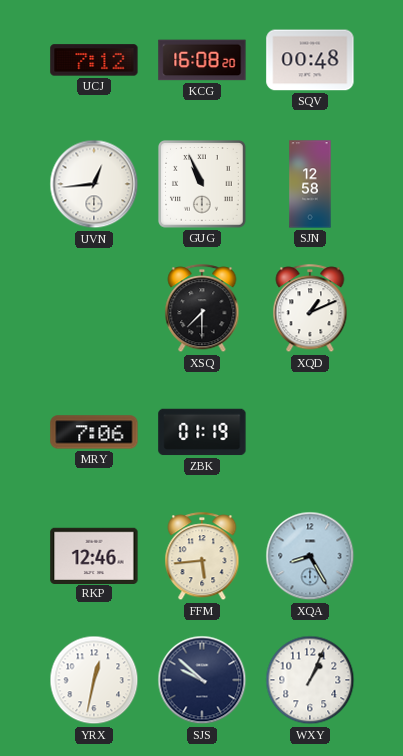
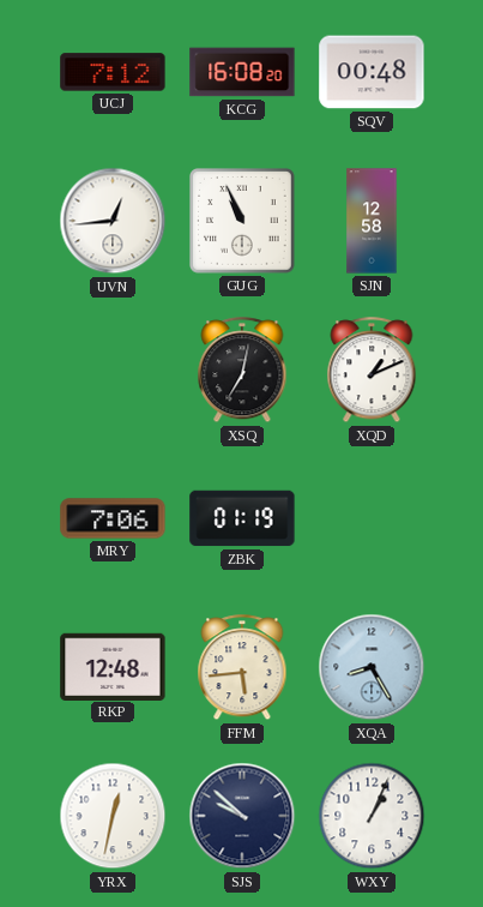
XSQ: 7:30 -> 7:02
RKP: 12:46 -> 12:48
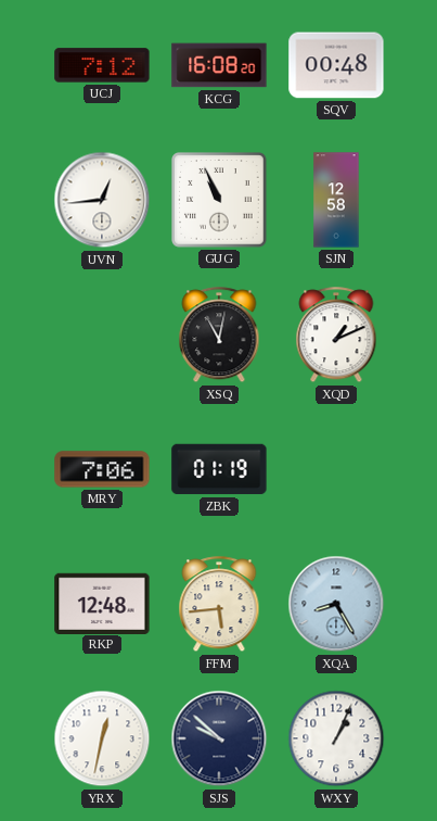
XSQ: 7:02 -> 11:02
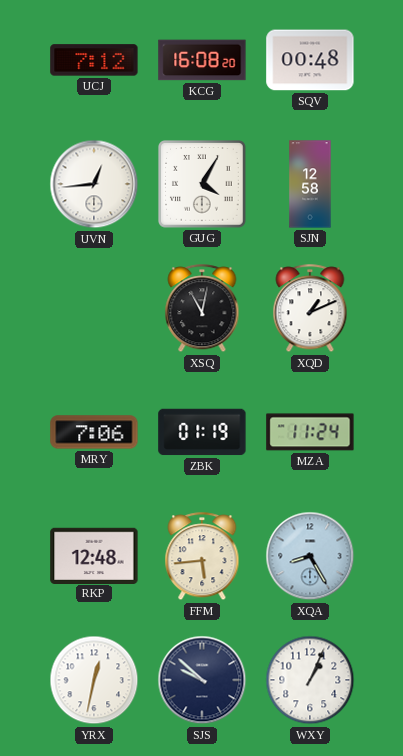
GUG: 10:56 -> 4:05
MZA: none -> 11:24
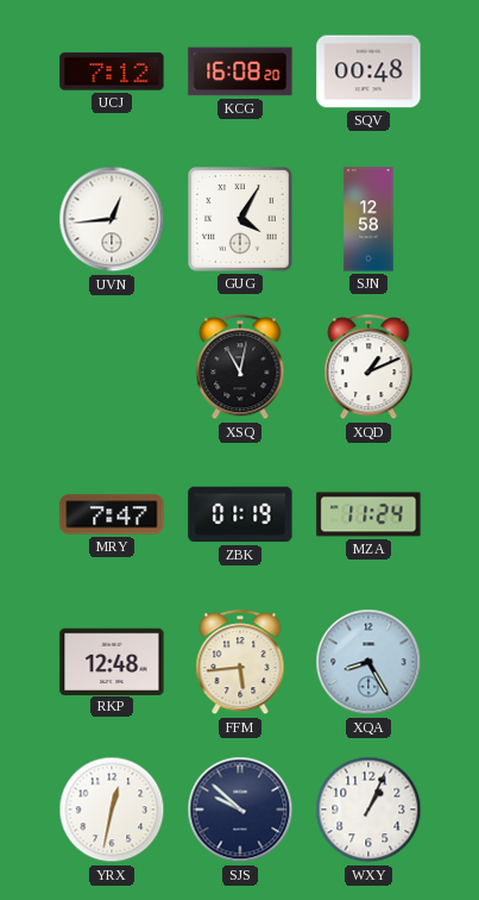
MRY: 7:06 -> 7:47
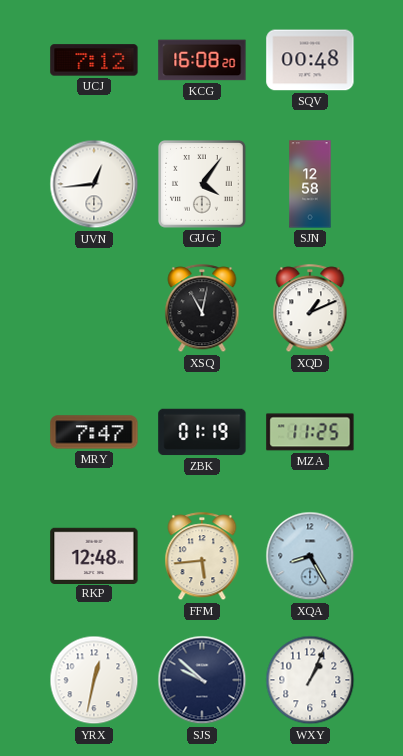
GUG: 4:05 -> 4:06
MZA: 11:24 -> 11:25
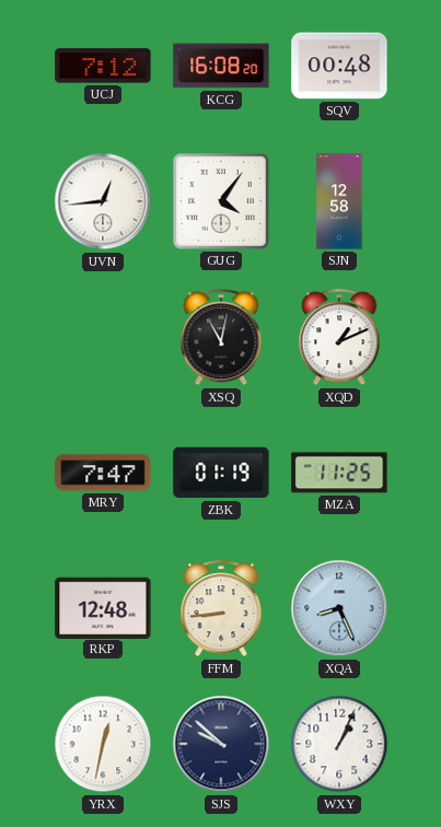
FFM: 5:44 -> 8:44
XQA: 8:25 -> 8:26
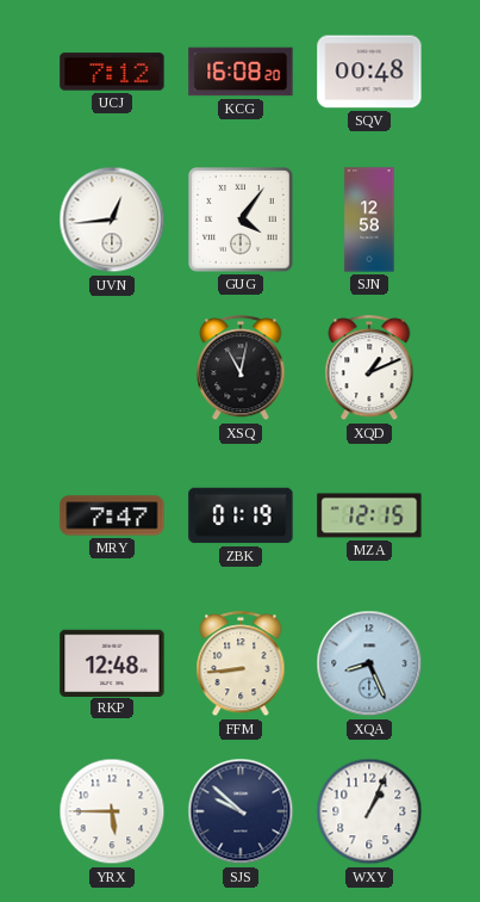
MZA: 11:25 -> 12:15
YRX: 12:32 -> 5:45
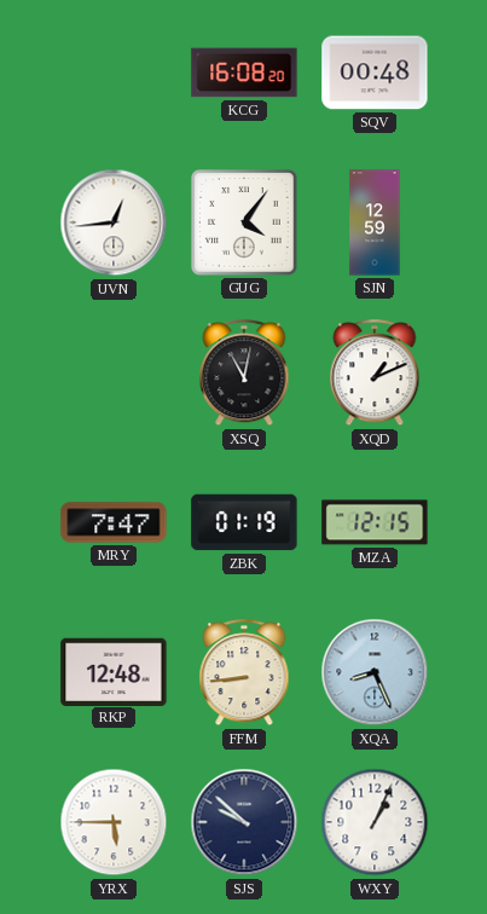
UCJ: 7:12 -> none
SJN: 12:58 -> 12:59
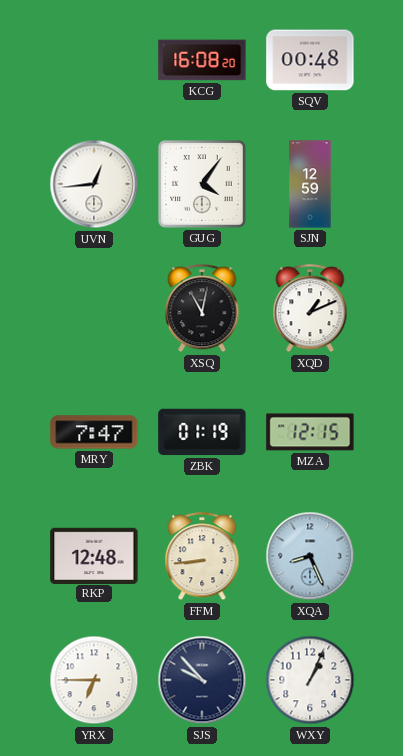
YRX: 5:45 -> 6:45
SJS: 9:52 -> 9:53
